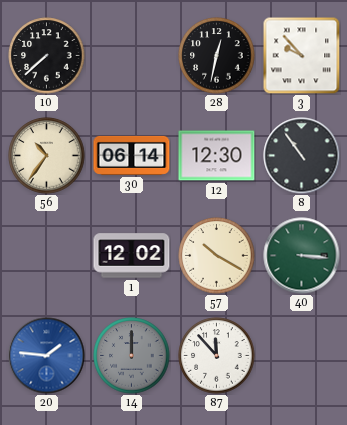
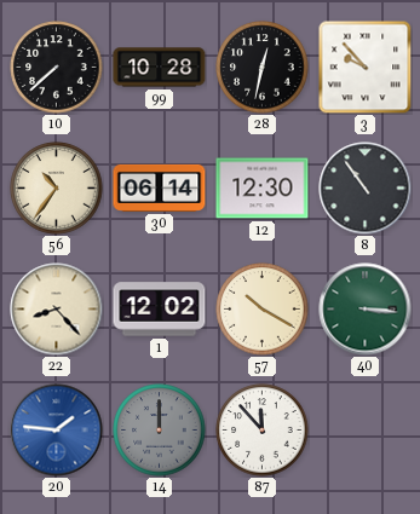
99: none -> 10:28
22: none -> 8:23
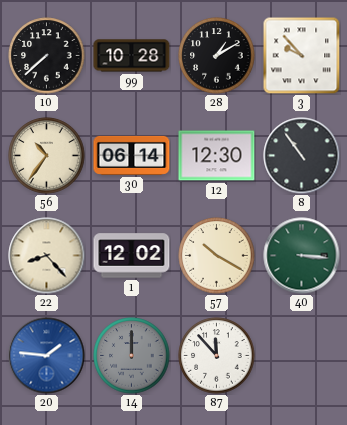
28: 12:32 -> 1:10
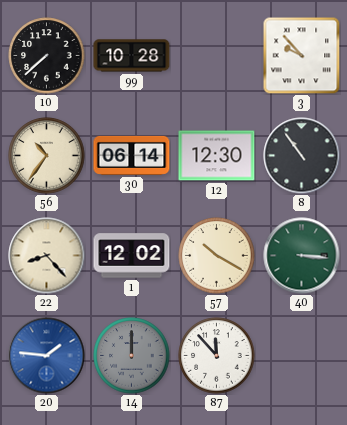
28: 1:10 -> none
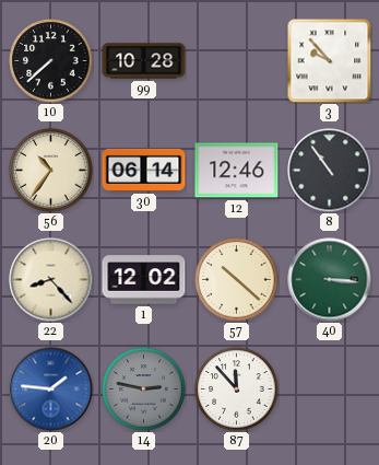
12: 12:30 -> 12:46
57: 10:20 -> 10:22
14: 12:00 -> 2:47
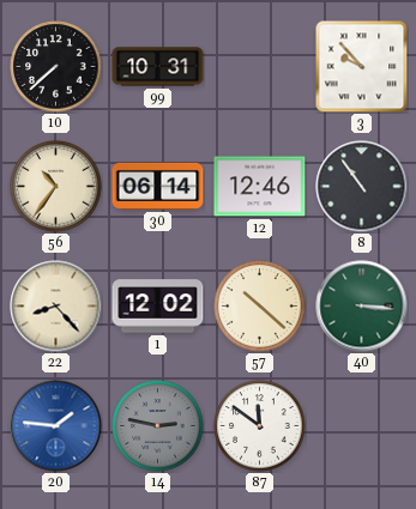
99: 10:28 -> 10:31
87: 11:53 -> 11:51
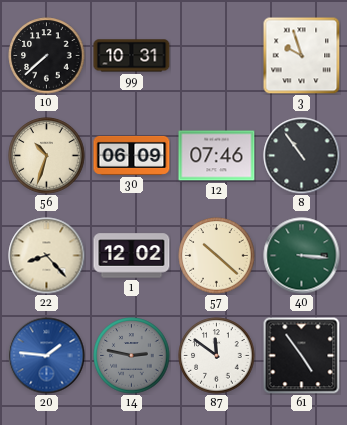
3: 9:53 -> 9:57
56: 10:36 -> 10:33
30: 06:14 -> 06:09
12: 12:46 -> 07:46
61: none -> 4:54
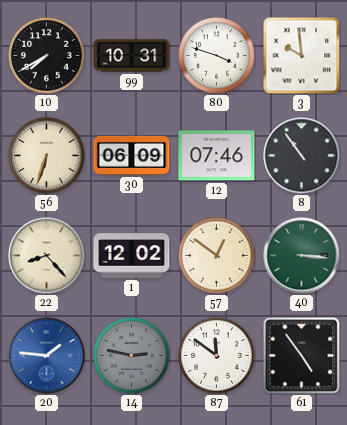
10: 7:38 -> 7:40
80: none -> 3:48
3: 9:57 -> 9:59
56: 10:33 -> 6:33
57: 10:22 -> 12:51
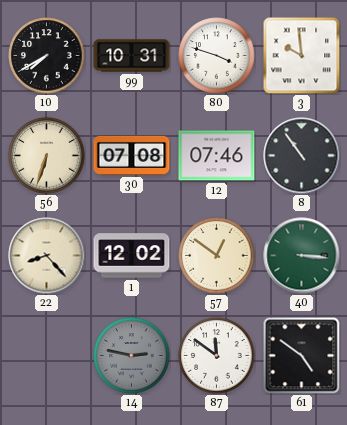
30: 06:09 -> 07:08
20: 1:46 -> none
61: 4:54 -> 4:51
